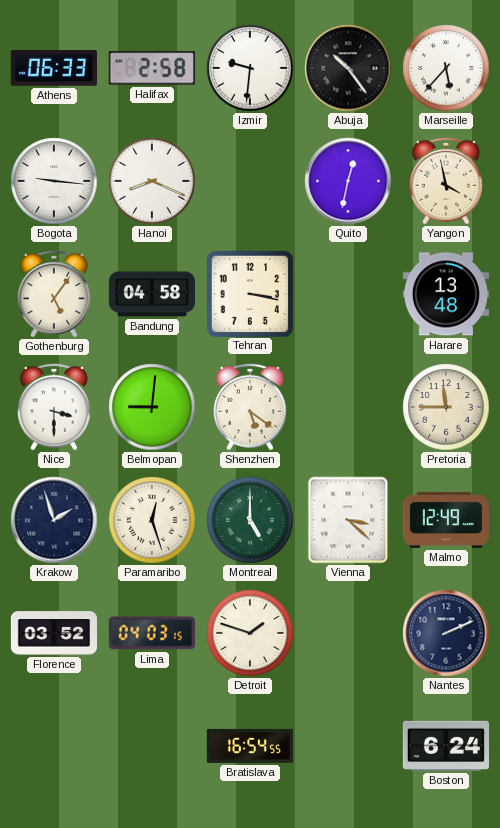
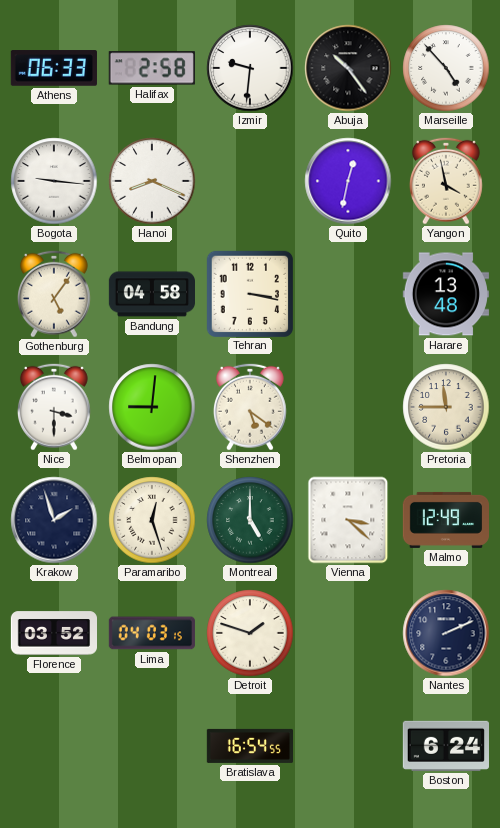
Marseille: 5:37 -> 4:53
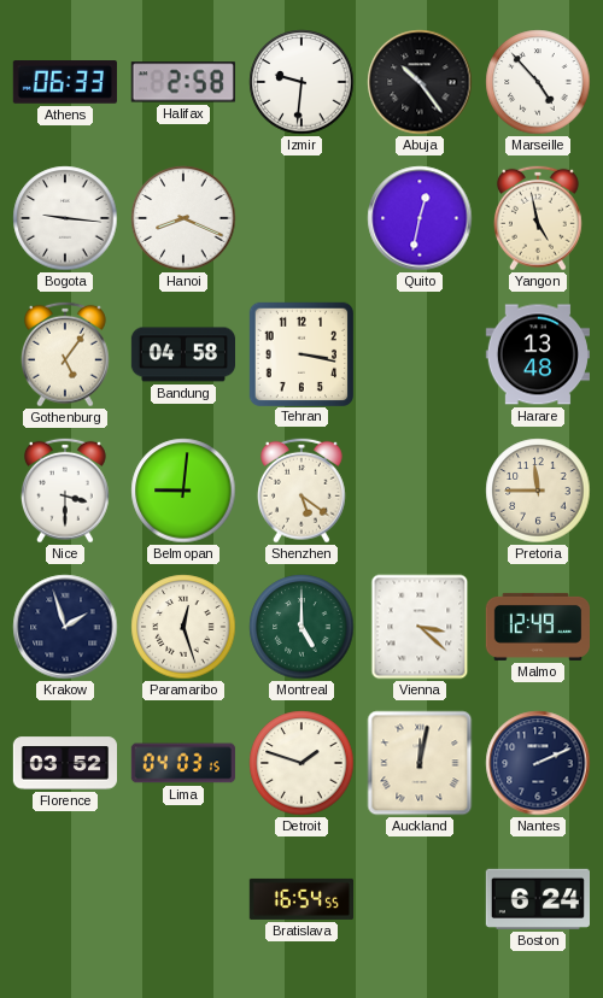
Yangon: 3:58 -> 4:58
Auckland: none -> 12:02
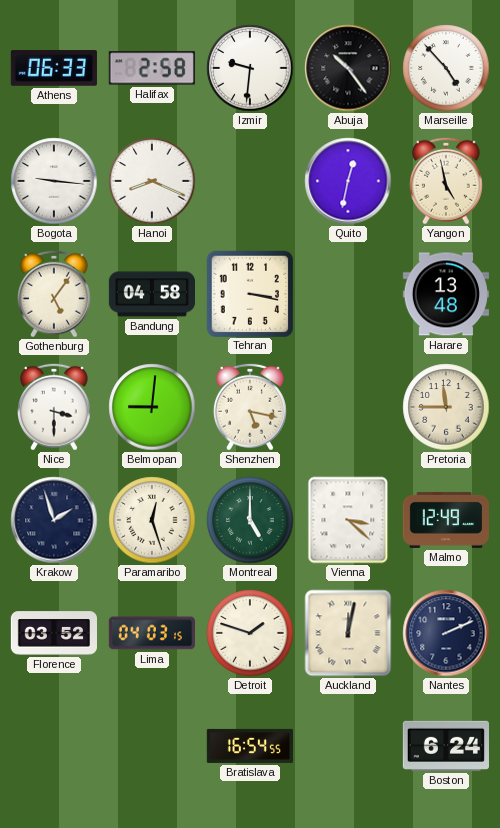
Shenzhen: 5:21 -> 5:17
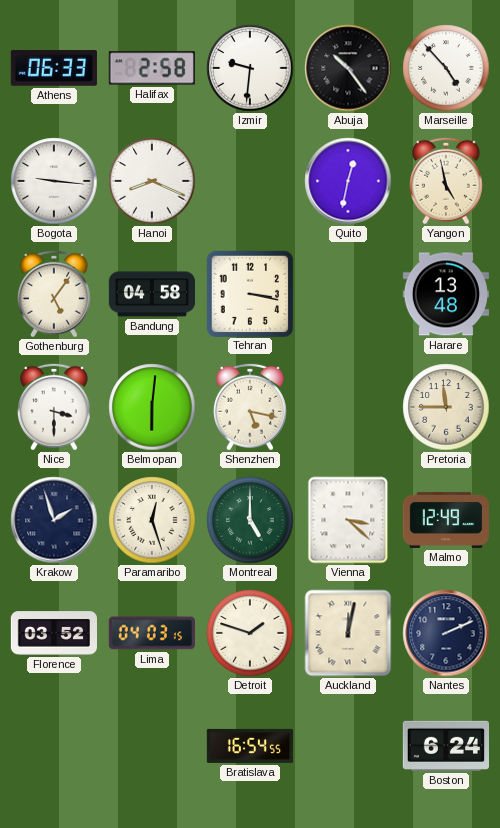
Belmopan: 9:01 -> 6:01
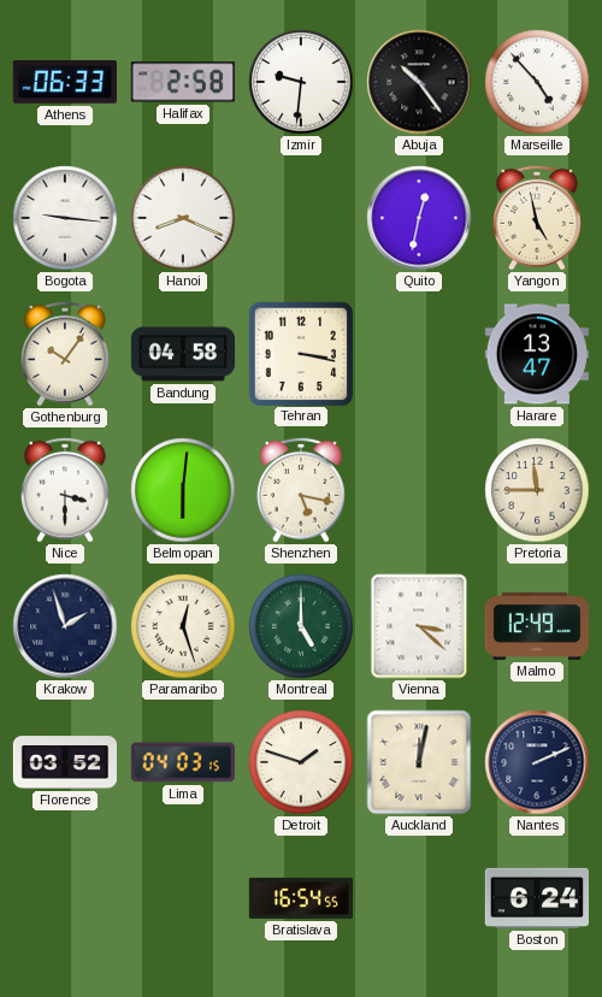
Gothenburg: 5:06 -> 10:06
Harare: 13:48 -> 13:47
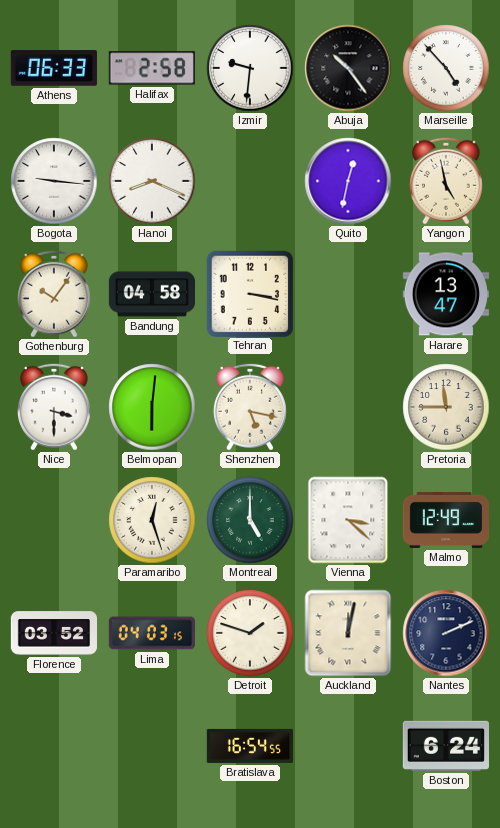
Krakow: 1:57 -> none
